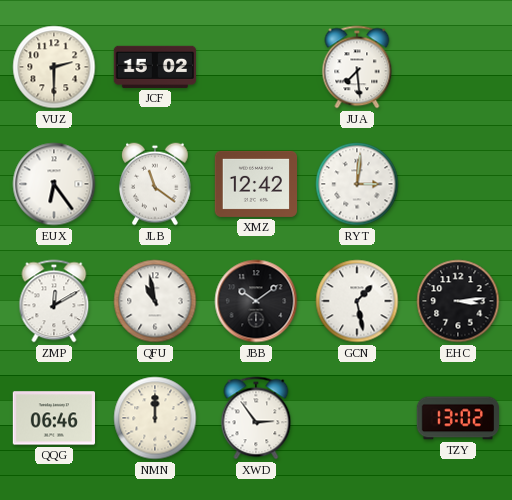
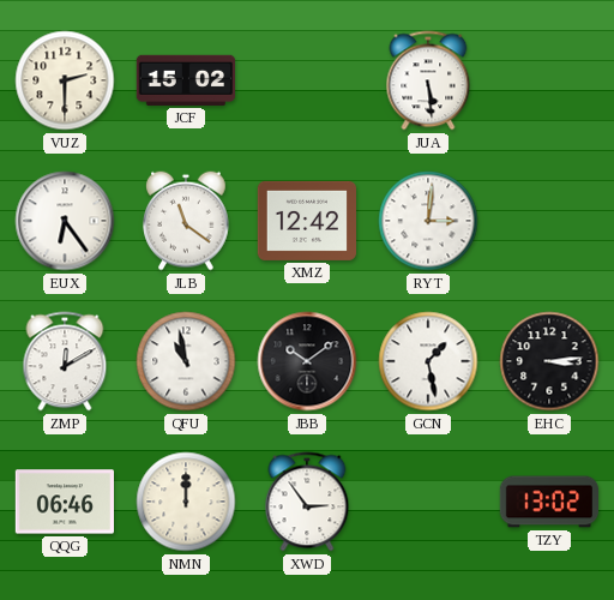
JUA: 7:29 -> 5:29
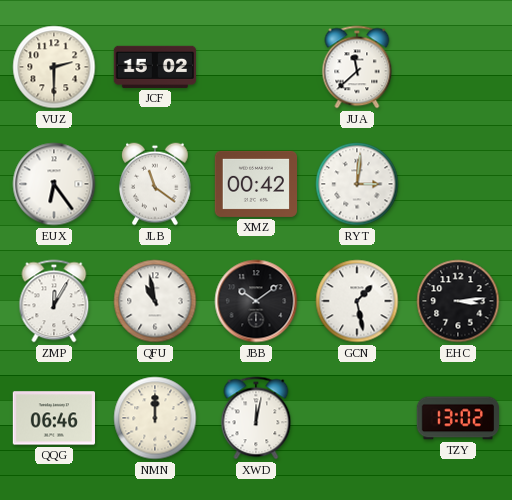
JUA: 5:29 -> 11:38
XMZ: 12:42 -> 00:42
ZMP: 12:10 -> 12:05
XWD: 2:54 -> 12:02
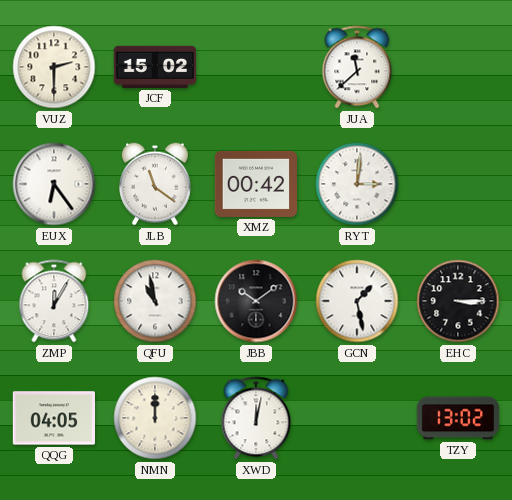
EHC: 3:14 -> 3:15
QQG: 06:46 -> 04:05
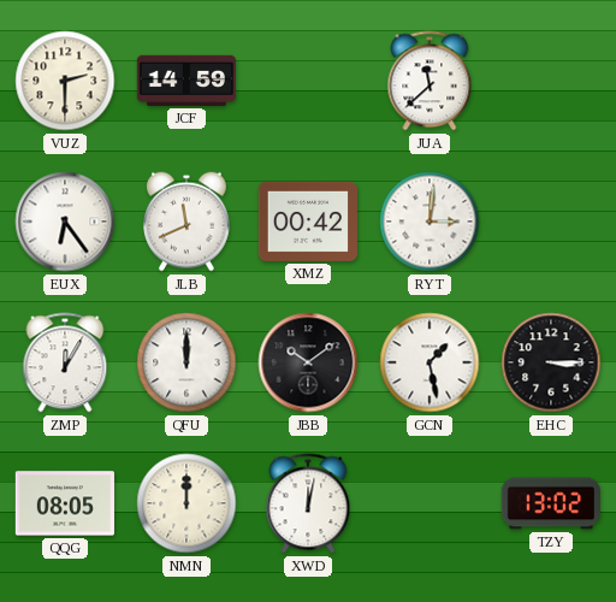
JCF: 15:02 -> 14:59
JLB: 11:21 -> 11:41
QFU: 10:58 -> 12:00
QQG: 04:05 -> 08:05
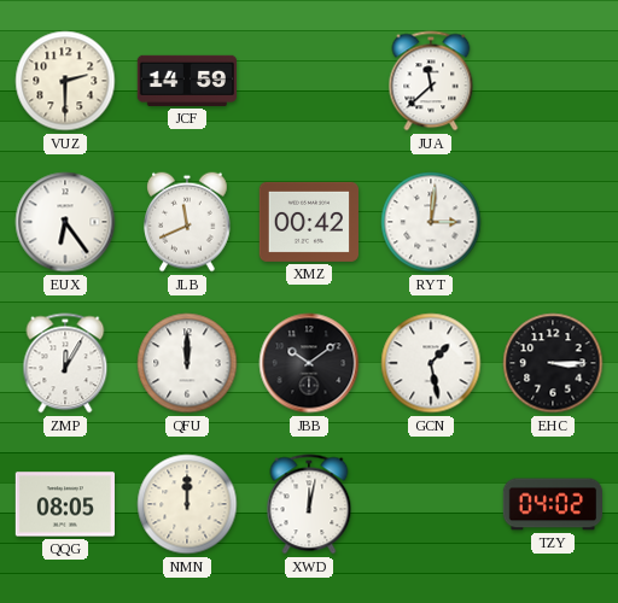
TZY: 13:02 -> 04:02
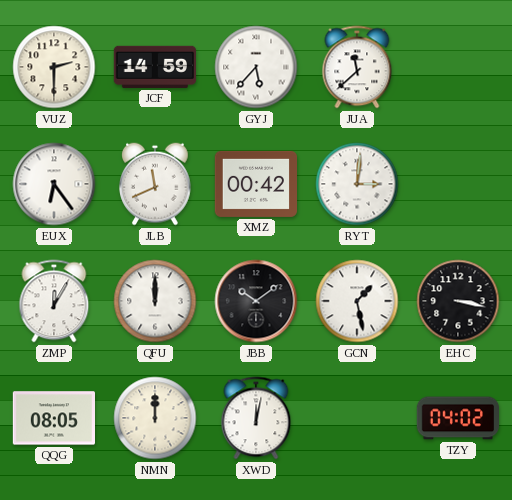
GYJ: none -> 5:37
EHC: 3:15 -> 3:17
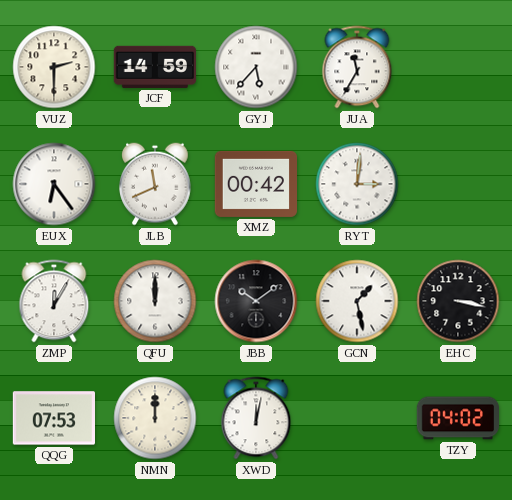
JUA: 11:38 -> 11:35
QQG: 08:05 -> 07:53
